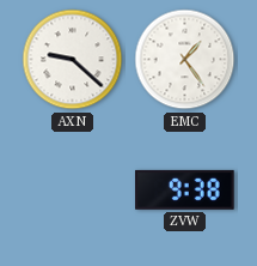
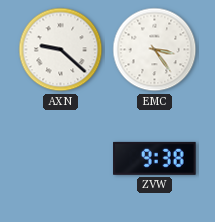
EMC: 1:24 -> 3:24
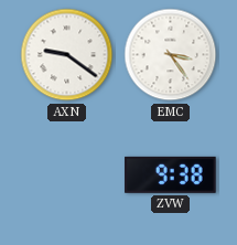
AXN: 9:22 -> 9:21
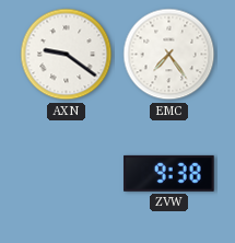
EMC: 3:24 -> 7:24
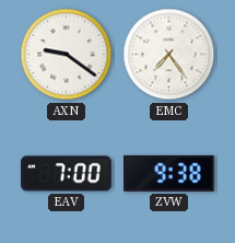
EAV: none -> 7:00
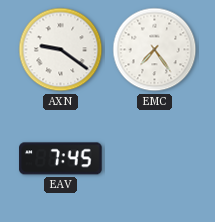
EAV: 7:00 -> 7:45
ZVW: 9:38 -> none
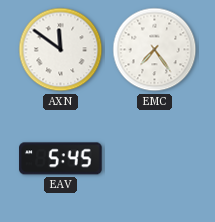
AXN: 9:21 -> 11:51
EAV: 7:45 -> 5:45
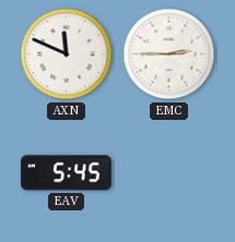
AXN: 11:51 -> 11:49
EMC: 7:24 -> 2:45
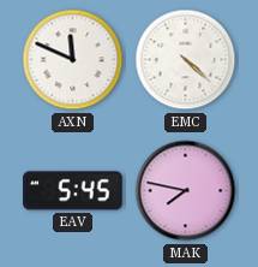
EMC: 2:45 -> 4:22
MAK: none -> 7:47
